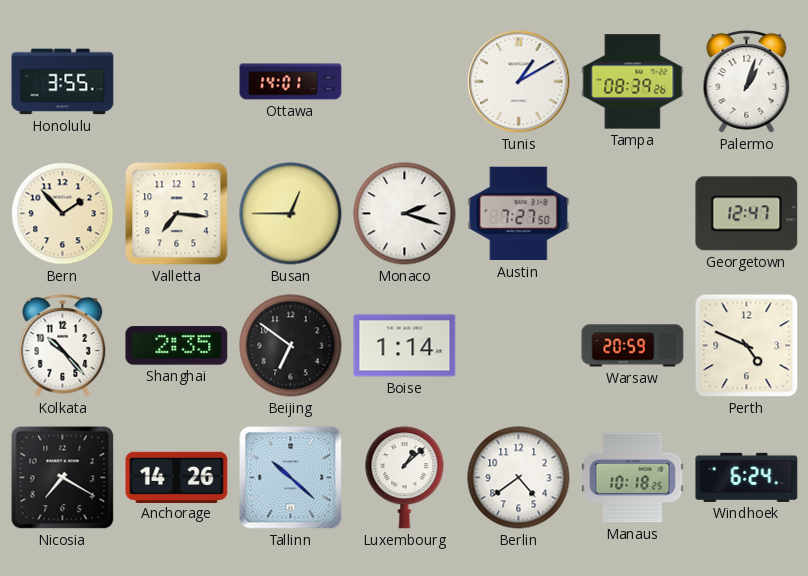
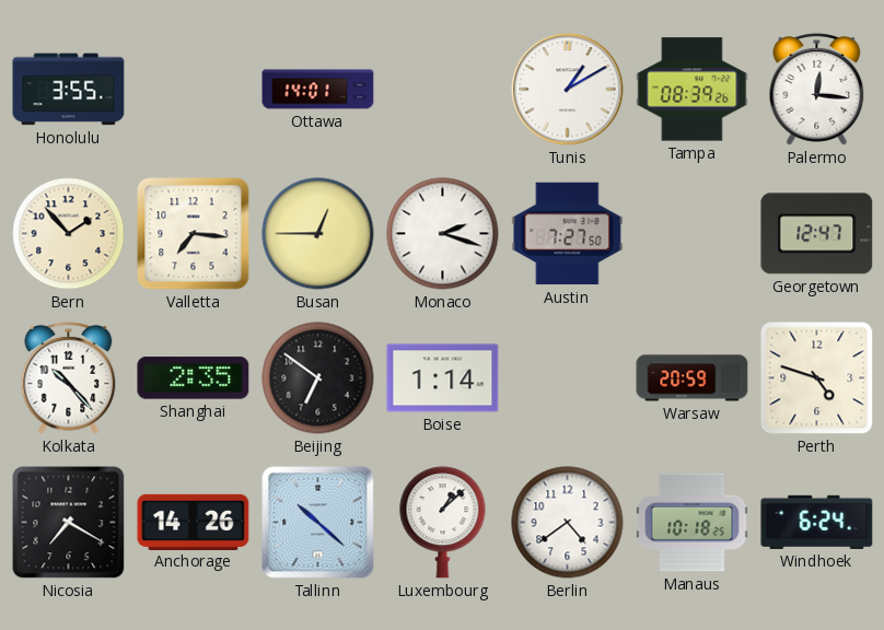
Palermo: 1:03 -> 12:16
Perth: 4:49 -> 4:48
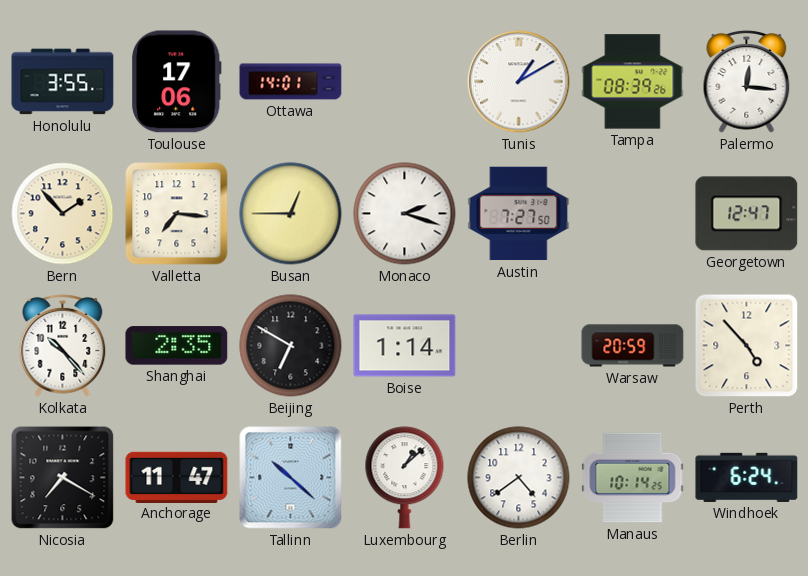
Toulouse: none -> 17:06
Beijing: 6:51 -> 6:50
Perth: 4:48 -> 4:53
Anchorage: 14:26 -> 11:47
Manaus: 10:18 -> 10:14
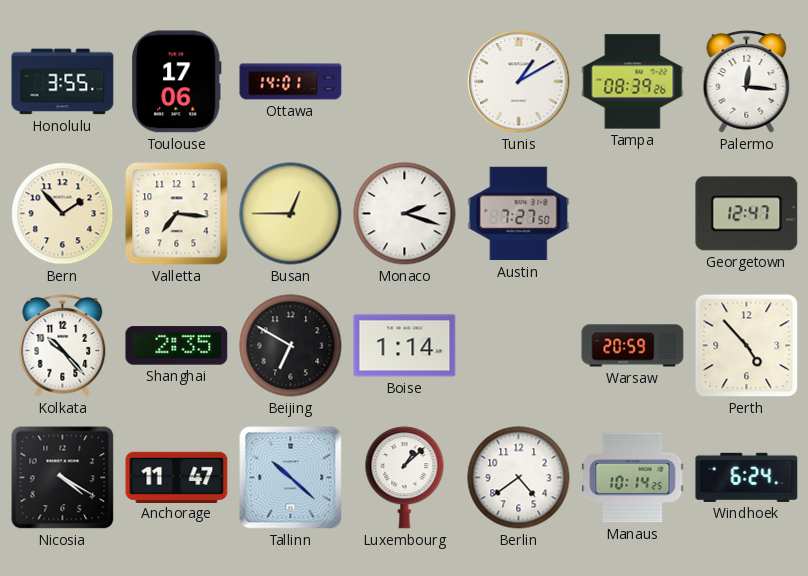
Nicosia: 7:20 -> 4:20
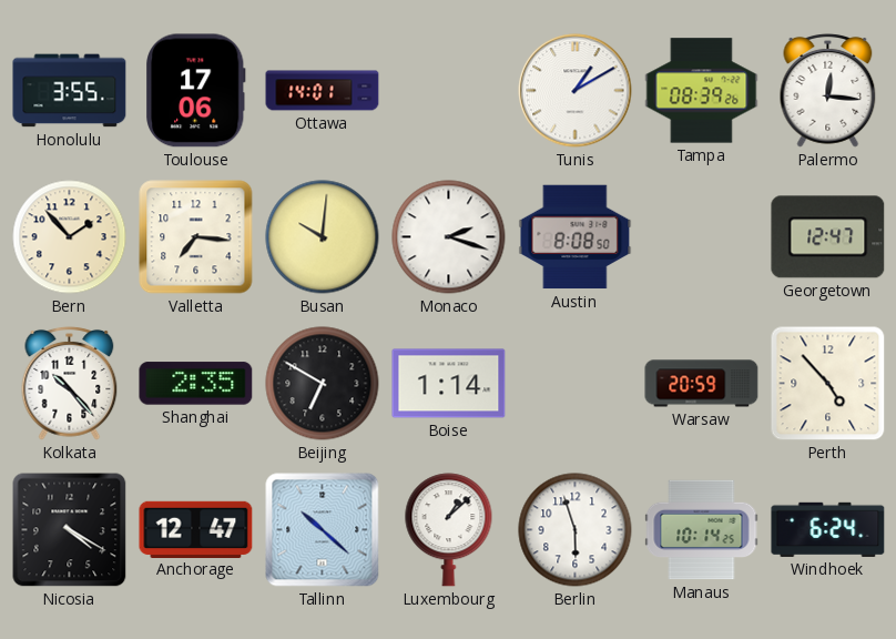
Busan: 12:45 -> 10:01
Austin: 7:27 -> 8:08
Anchorage: 11:47 -> 12:47
Berlin: 4:39 -> 5:57
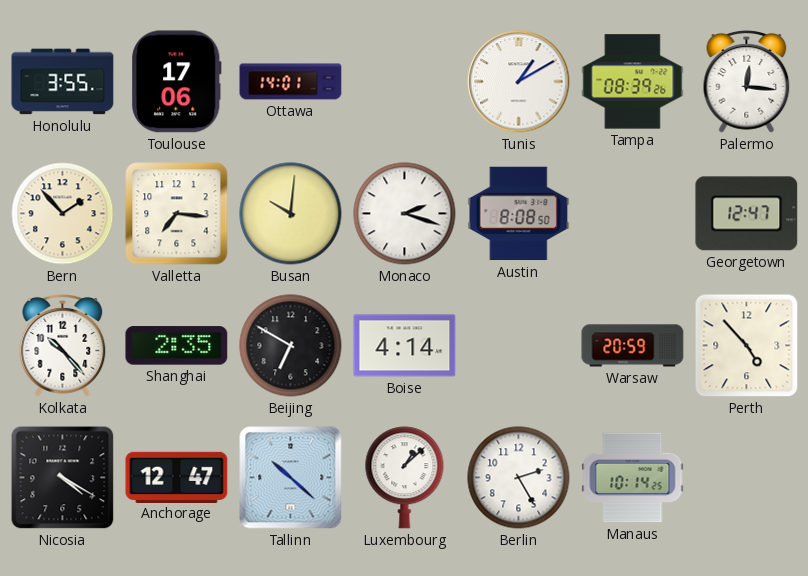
Boise: 1:14 -> 4:14
Berlin: 5:57 -> 2:25
Windhoek: 6:24 -> none
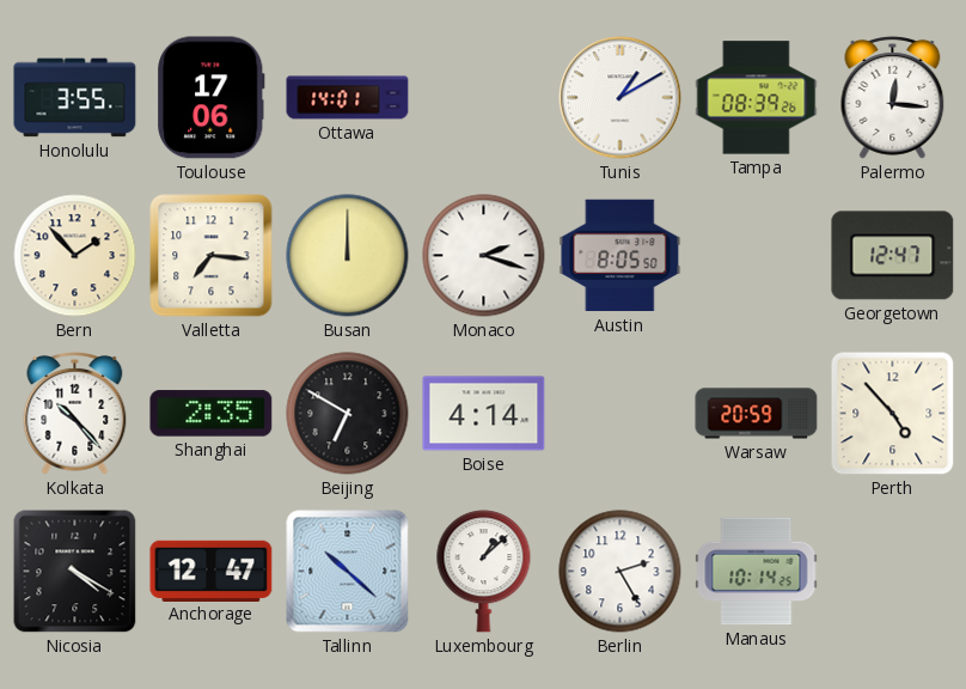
Busan: 10:01 -> 12:00
Austin: 8:08 -> 8:05
